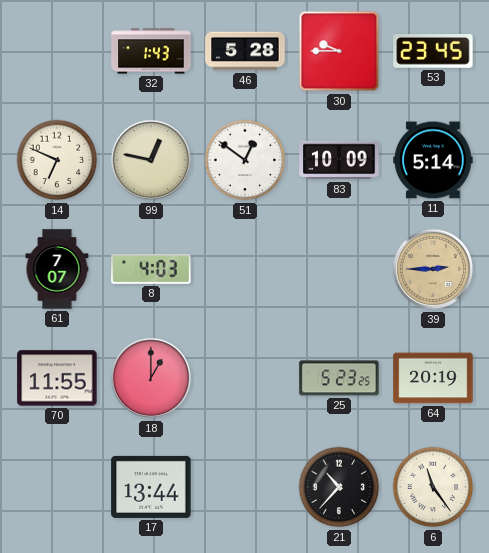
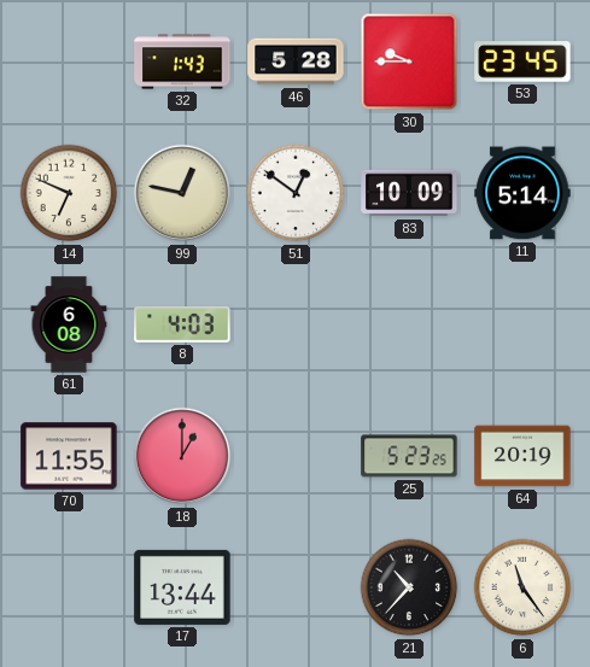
61: 7:07 -> 6:08
39: 2:45 -> none
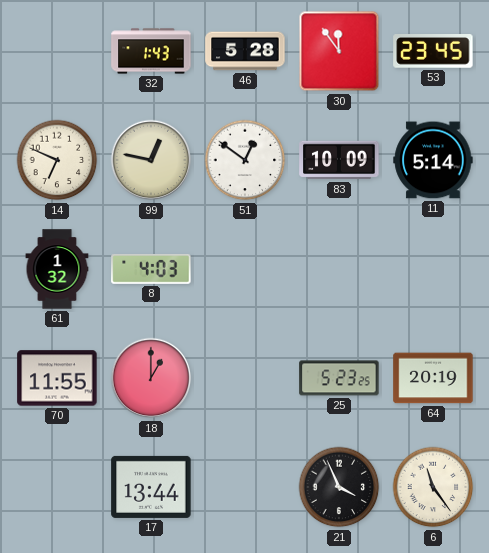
30: 9:45 -> 11:54
61: 6:08 -> 1:32
21: 10:37 -> 3:56
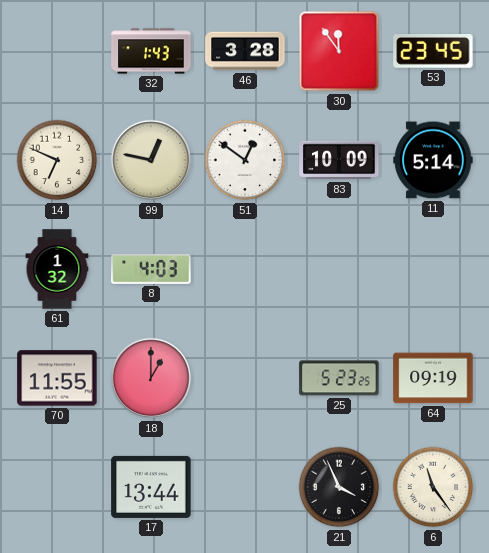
46: 5:28 -> 3:28
64: 20:19 -> 09:19
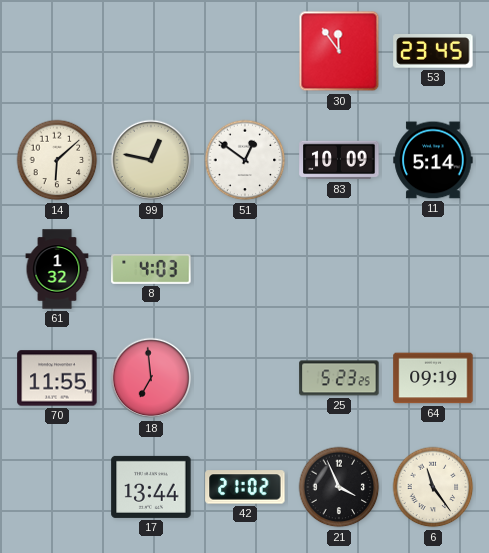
32: 1:43 -> none
46: 3:28 -> none
14: 6:49 -> 6:08
18: 1:00 -> 6:59
42: none -> 21:02
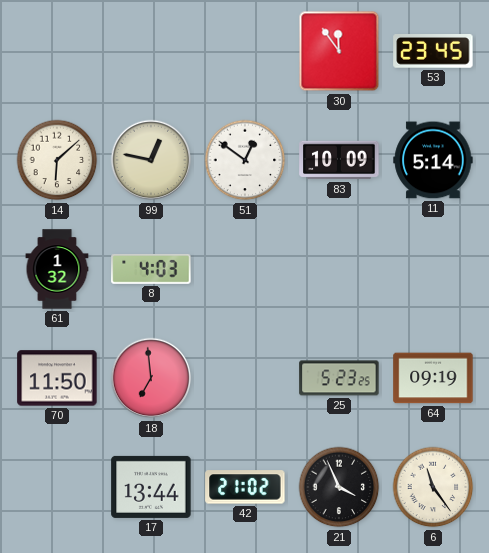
70: 11:55 -> 11:50
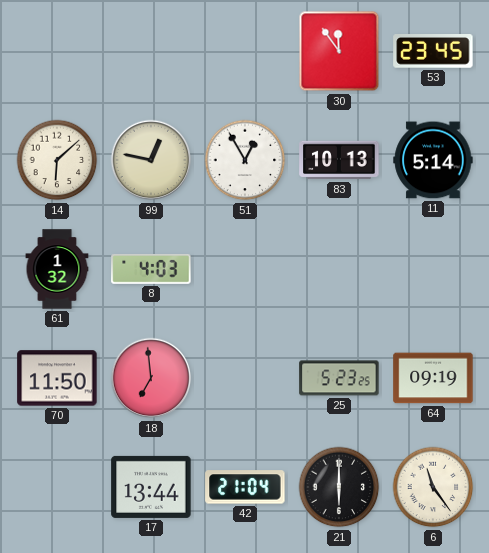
51: 12:51 -> 12:55
83: 10:09 -> 10:13
42: 21:02 -> 21:04
21: 3:56 -> 6:00
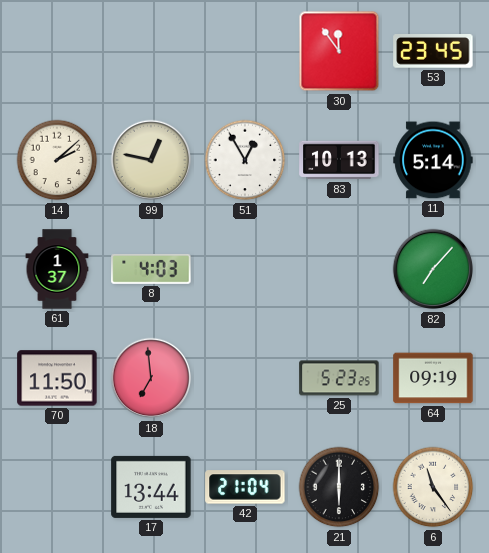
14: 6:08 -> 2:08
61: 1:32 -> 1:37
82: none -> 7:07
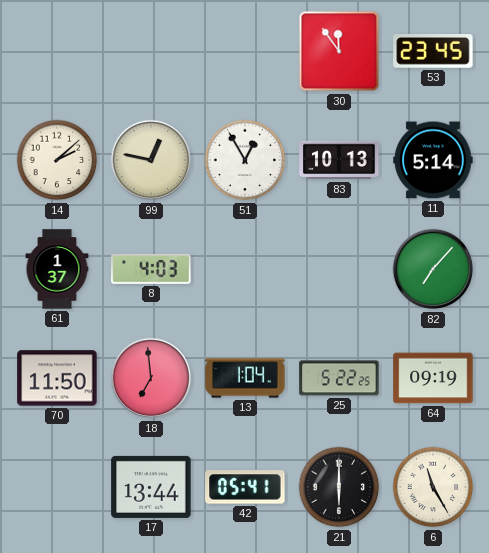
13: none -> 1:04
25: 5:23 -> 5:22
42: 21:04 -> 05:41
6: 11:24 -> 11:25
